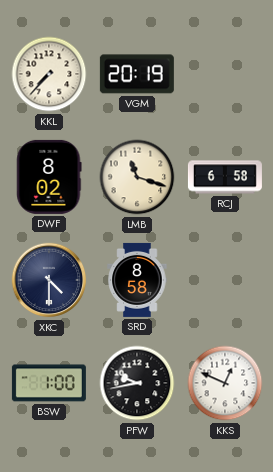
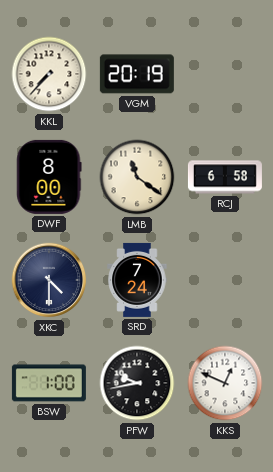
DWF: 8:02 -> 8:00
LMB: 11:18 -> 11:21
SRD: 8:58 -> 7:24
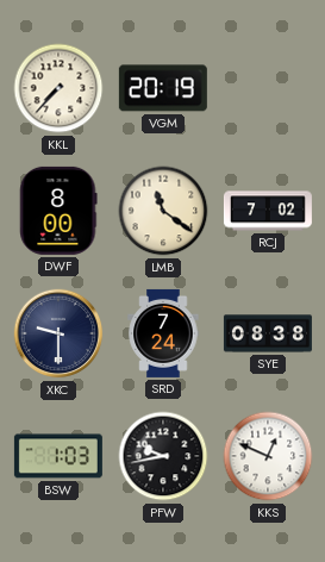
RCJ: 6:58 -> 7:02
XKC: 4:30 -> 9:30
SYE: none -> 08:38
BSW: 1:00 -> 1:03
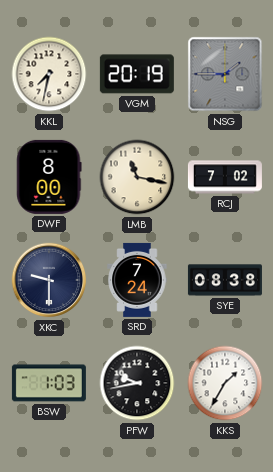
KKL: 7:37 -> 7:32
NSG: none -> 1:45
LMB: 11:21 -> 11:17
KKS: 12:49 -> 1:35
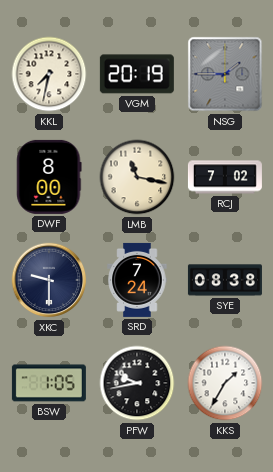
BSW: 1:03 -> 1:05
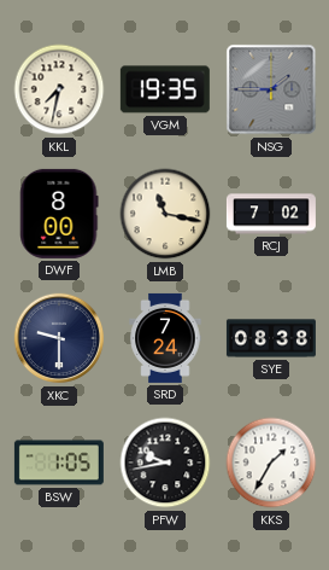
VGM: 20:19 -> 19:35
